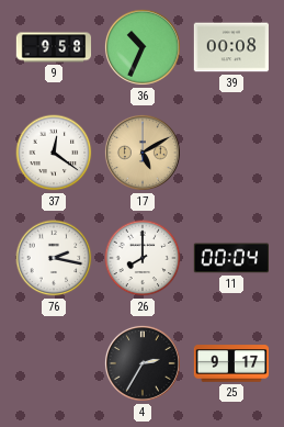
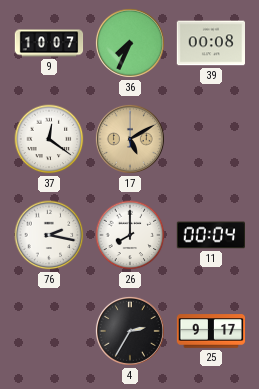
9: 9:58 -> 10:07
36: 10:34 -> 7:34
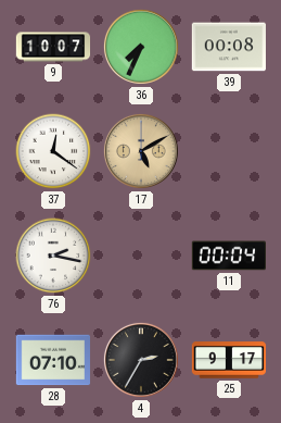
26: 8:00 -> none
28: none -> 07:10
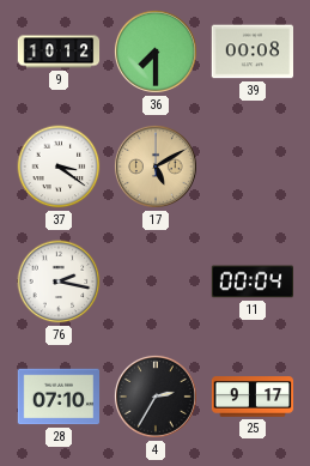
9: 10:07 -> 10:12
36: 7:34 -> 7:30
37: 12:21 -> 3:21
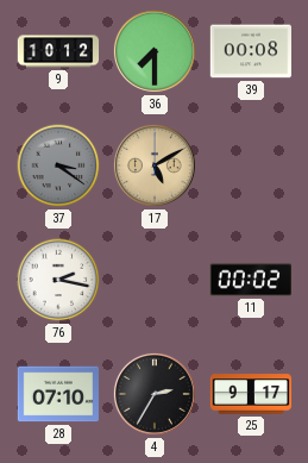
37 dial: white -> grey
11: 00:04 -> 00:02
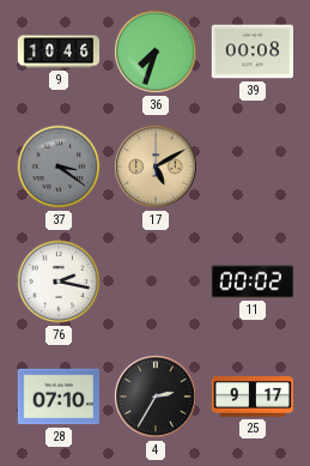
9: 10:12 -> 10:46
36: 7:30 -> 7:33
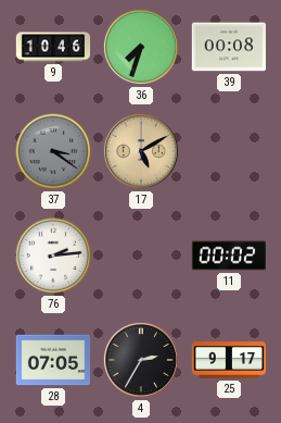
76: 2:17 -> 2:14
28: 07:10 -> 07:05
